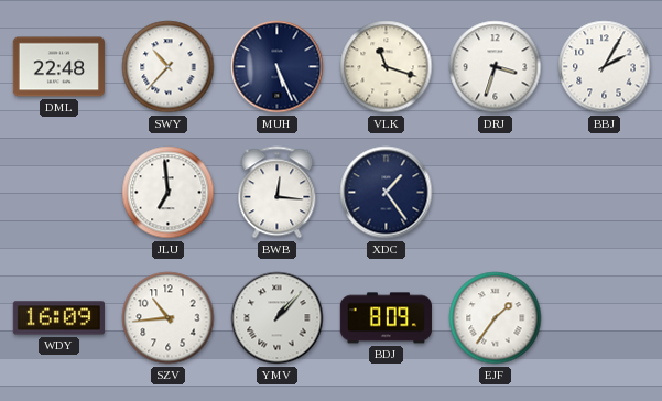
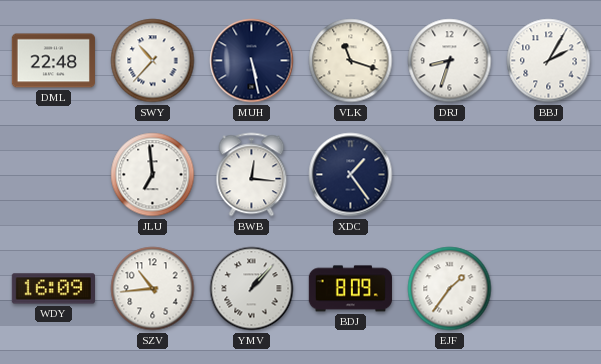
MUH: 5:26 -> 5:28
DRJ: 3:33 -> 8:33
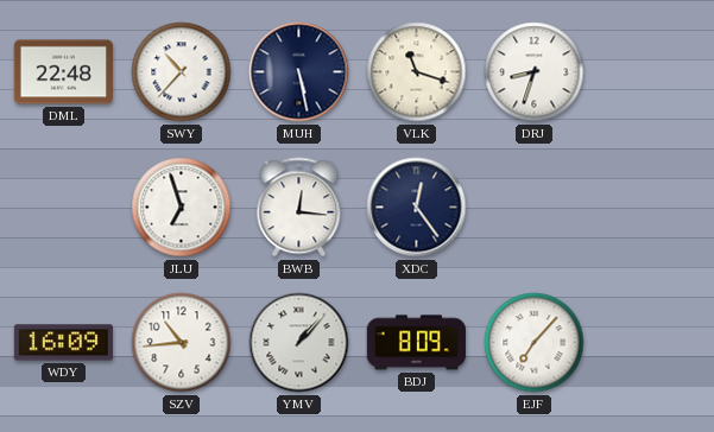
BBJ: 2:05 -> none
JLU: 6:59 -> 6:57
XDC: 1:24 -> 12:24
EJF: 1:36 -> 7:07
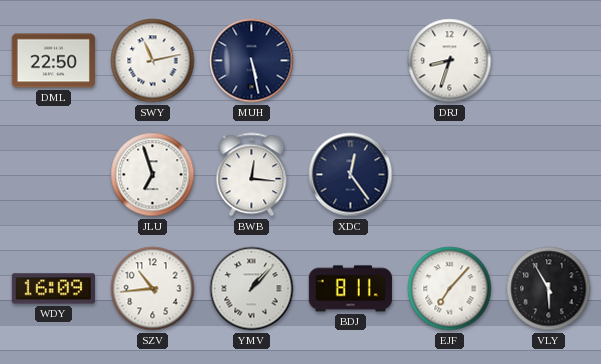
DML: 22:48 -> 22:50
SWY: 10:37 -> 11:13
VLK: 11:18 -> none
BDJ: 8:09 -> 8:11
VLY: none -> 5:55
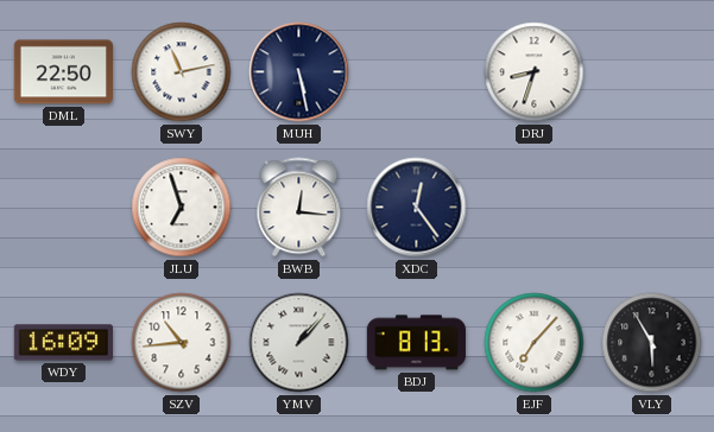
BDJ: 8:11 -> 8:13
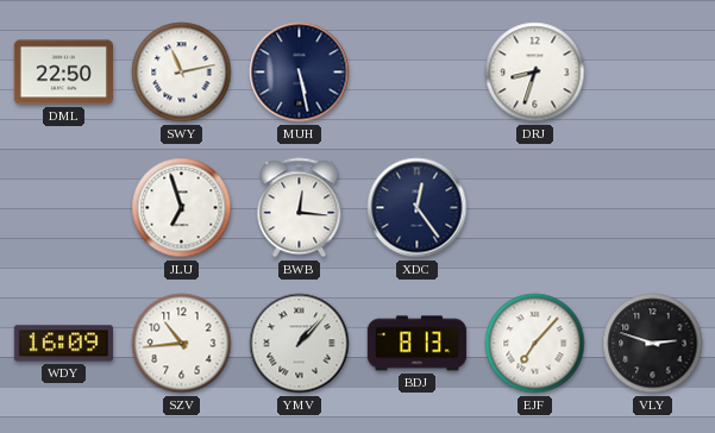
VLY: 5:55 -> 2:48
